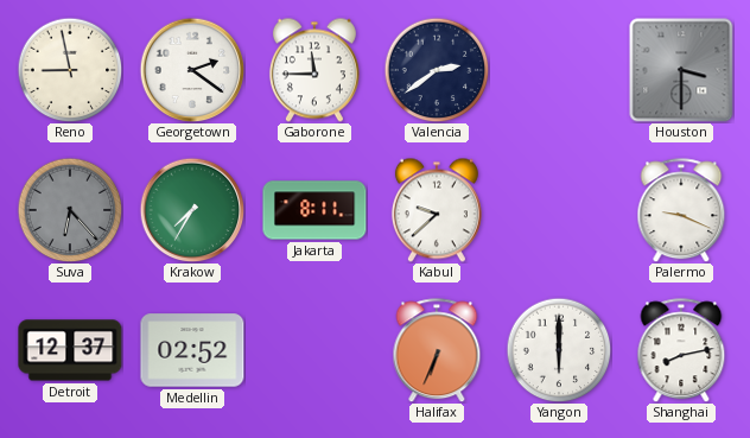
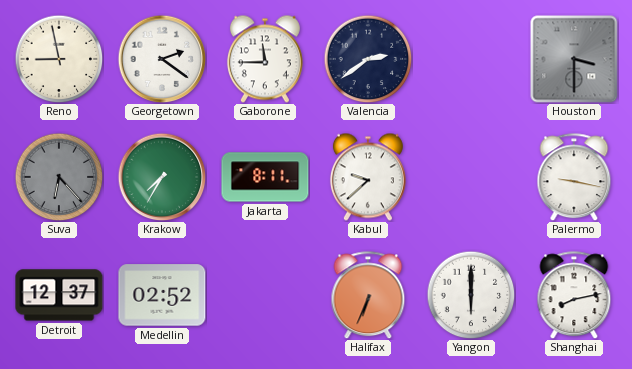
Palermo: 9:19 -> 9:17
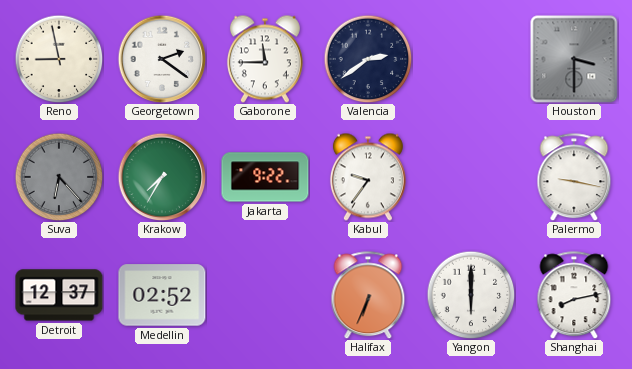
Jakarta: 8:11 -> 9:22
Kabul: 9:38 -> 9:36
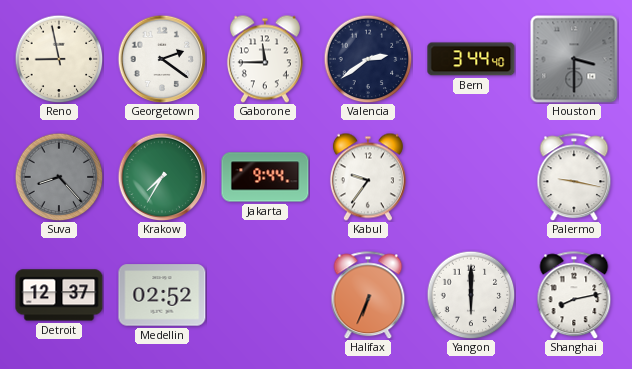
Bern: none -> 3:44
Suva: 6:23 -> 8:23
Jakarta: 9:22 -> 9:44
